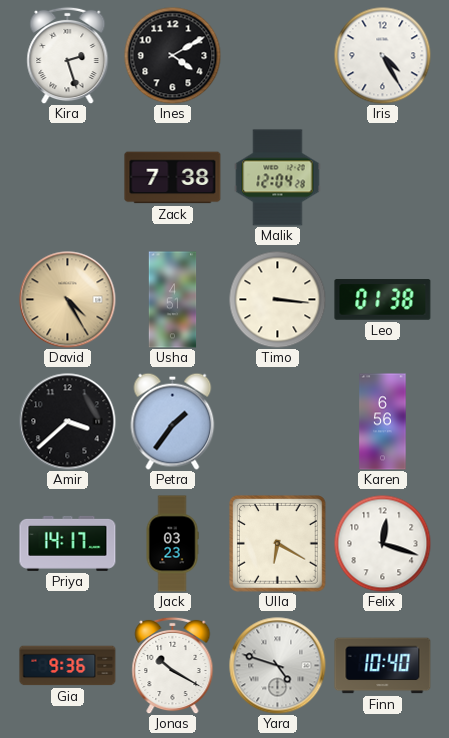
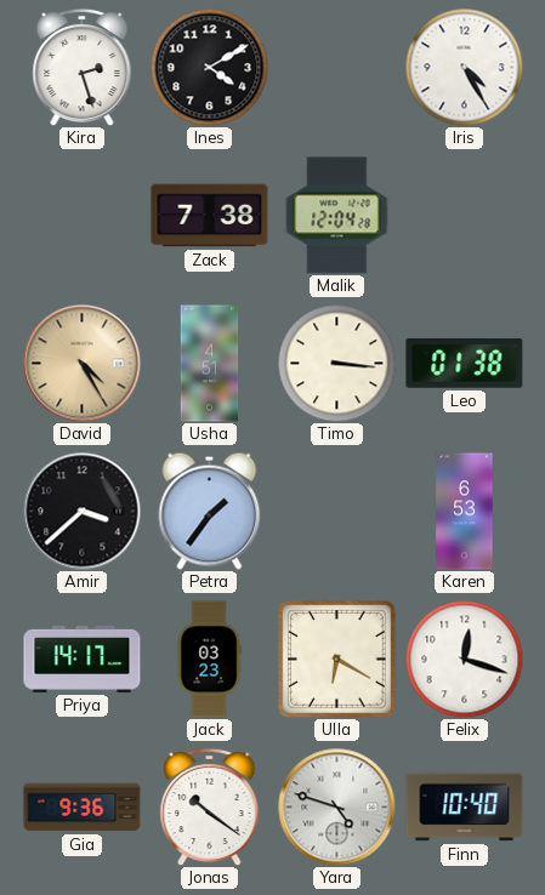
Karen: 6:56 -> 6:53
Jonas: 10:20 -> 10:21
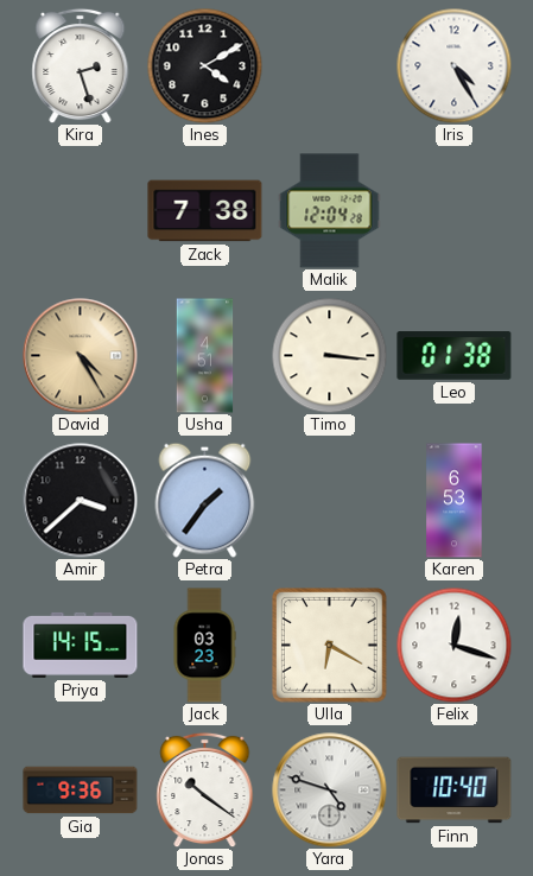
Priya: 14:17 -> 14:15
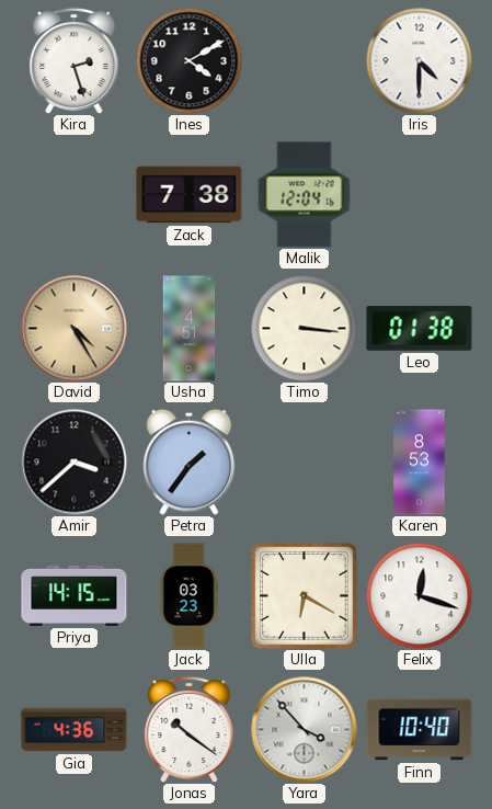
Iris: 4:25 -> 4:30
Malik: 12:04:28 -> 12:04:16
Karen: 6:53 -> 8:53
Gia: 9:36 -> 4:36
Yara: 4:48 -> 3:53
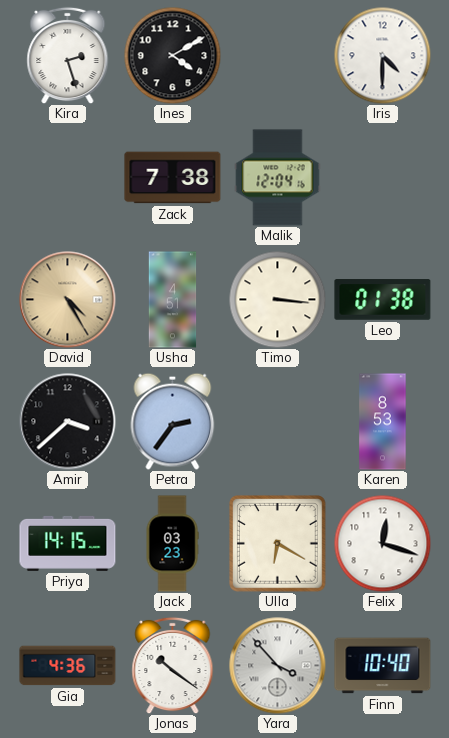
Petra: 1:36 -> 2:36
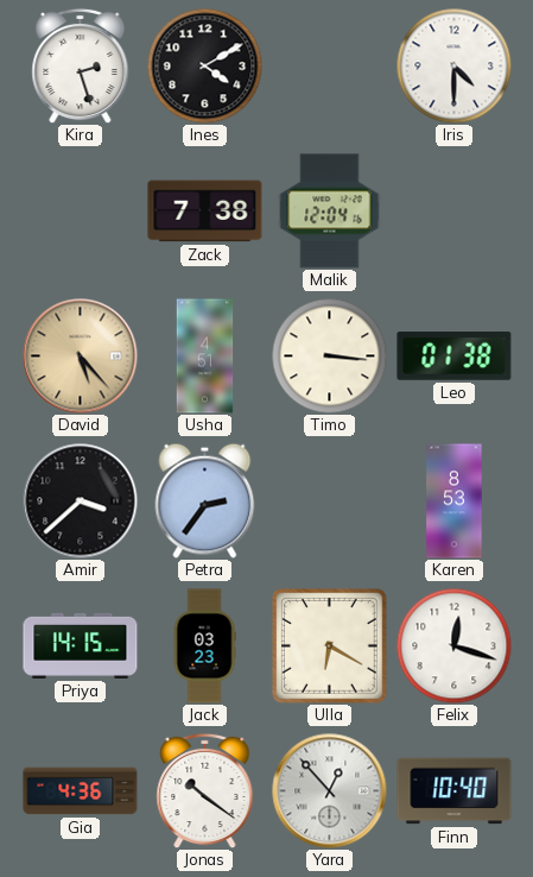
David: 4:25 -> 5:23
Yara: 3:53 -> 12:53
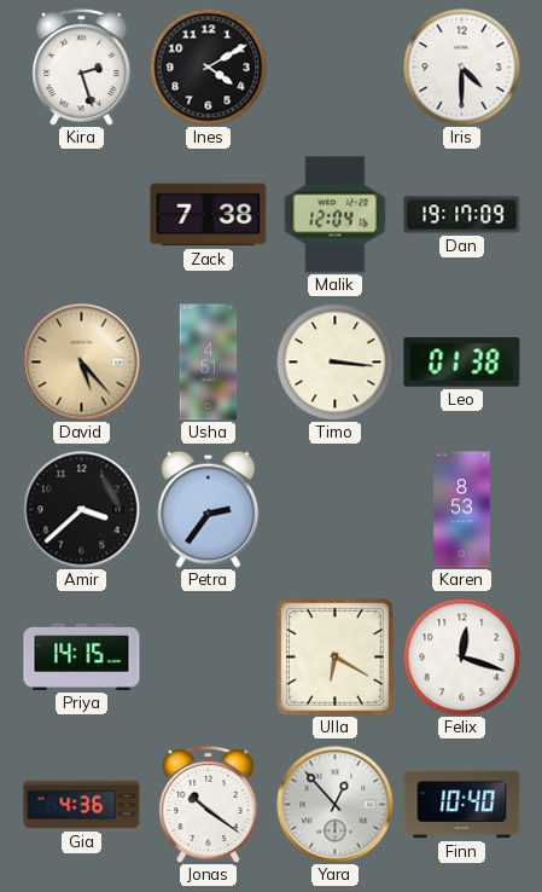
Dan: none -> 19:17
Jack: 03:23 -> none
